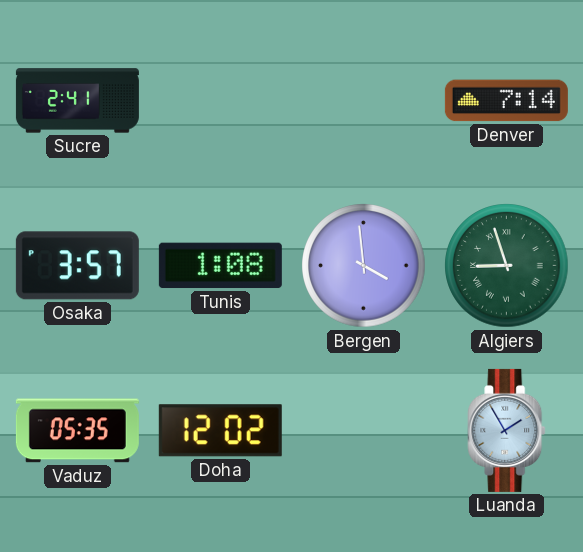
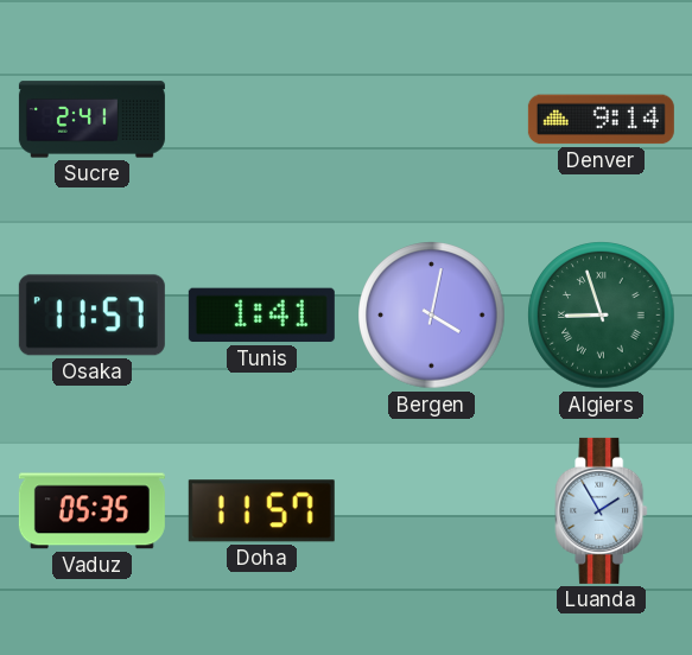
Denver: 7:14 -> 9:14
Osaka: 3:57 -> 11:57
Tunis: 1:08 -> 1:41
Bergen: 3:59 -> 4:02
Doha: 12:02 -> 11:57
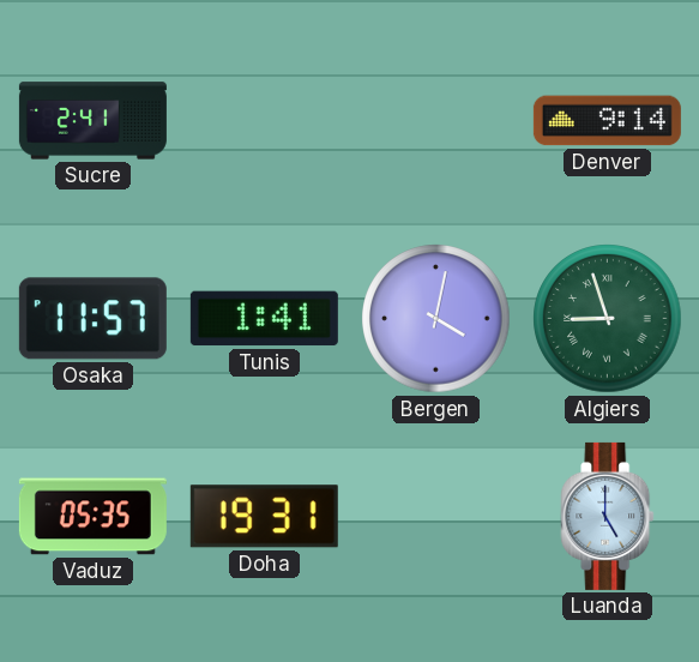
Doha: 11:57 -> 19:31
Luanda: 1:55 -> 5:00
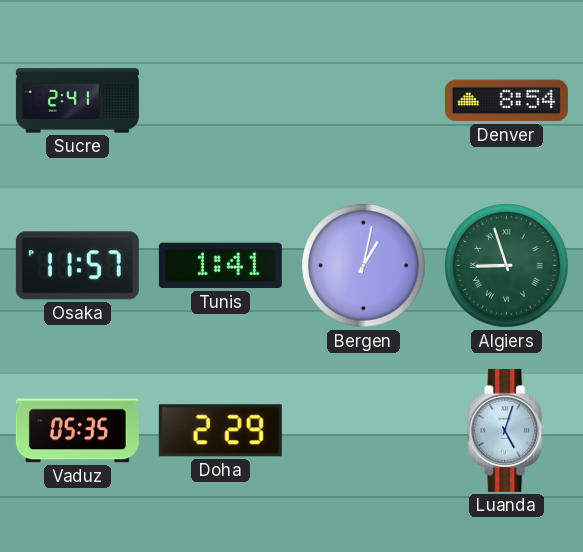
Denver: 9:14 -> 8:54
Bergen: 4:02 -> 1:02
Doha: 19:31 -> 2:29
Luanda: 5:00 -> 5:03
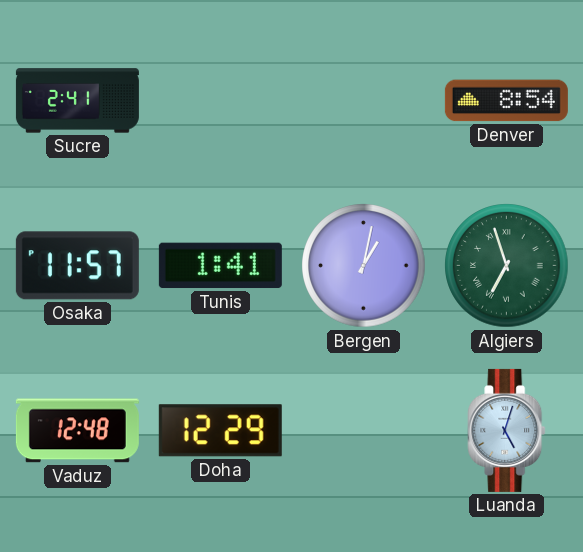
Algiers: 8:57 -> 6:57
Vaduz: 05:35 -> 12:48
Doha: 2:29 -> 12:29
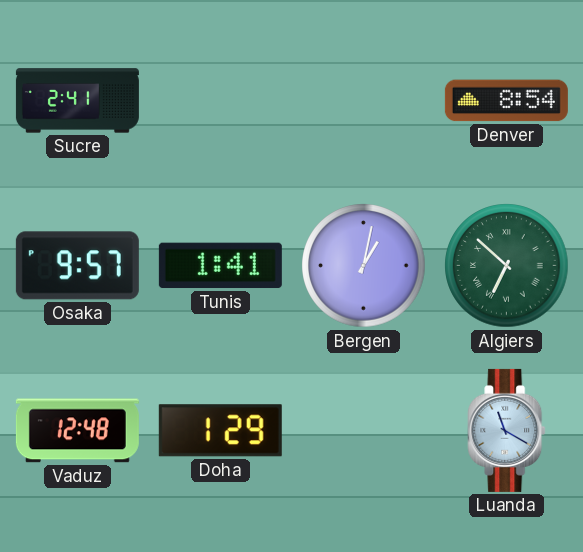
Osaka: 11:57 -> 9:57
Algiers: 6:57 -> 6:52
Doha: 12:29 -> 1:29
Luanda: 5:03 -> 11:20
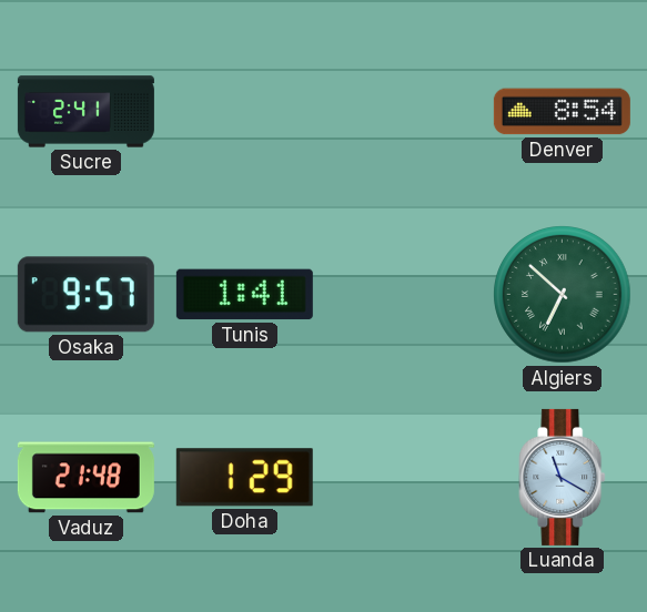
Bergen: 1:02 -> none
Vaduz: 12:48 -> 21:48
